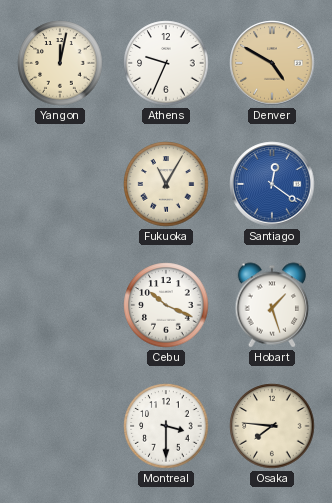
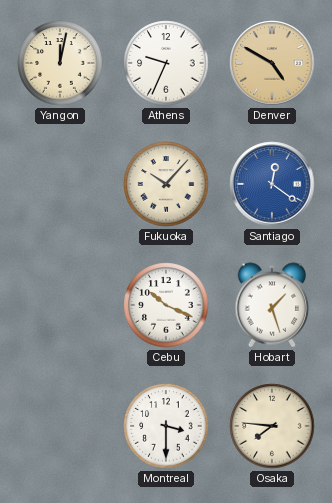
Fukuoka: 11:05 -> 10:07
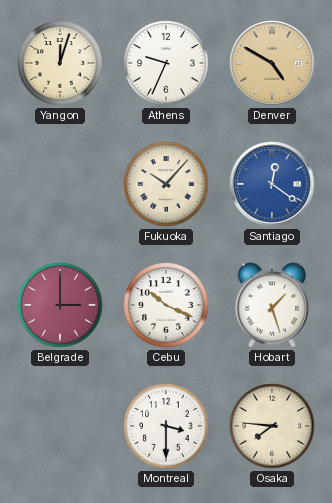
Yangon: 12:02 -> 12:03
Belgrade: none -> 3:00
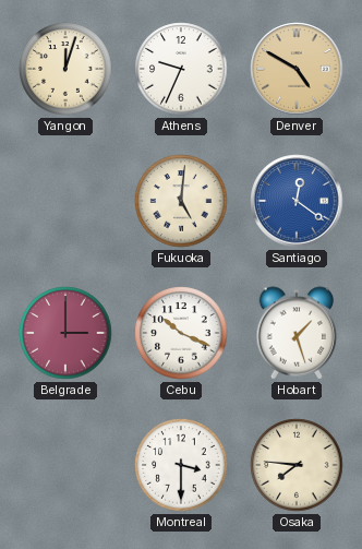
Fukuoka: 10:07 -> 5:01
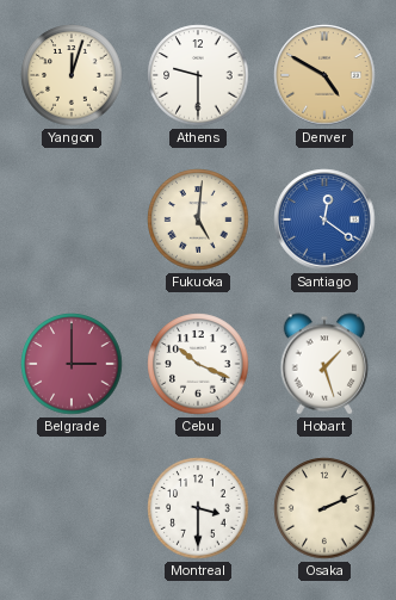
Athens: 9:34 -> 9:30
Osaka: 7:46 -> 2:11
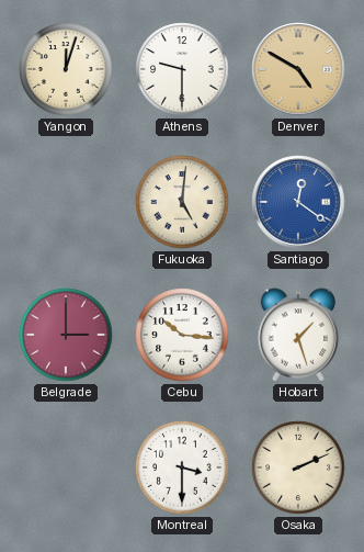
Cebu: 10:19 -> 10:16
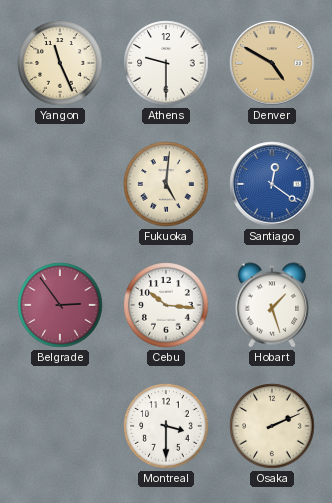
Yangon: 12:03 -> 11:26
Belgrade: 3:00 -> 2:54
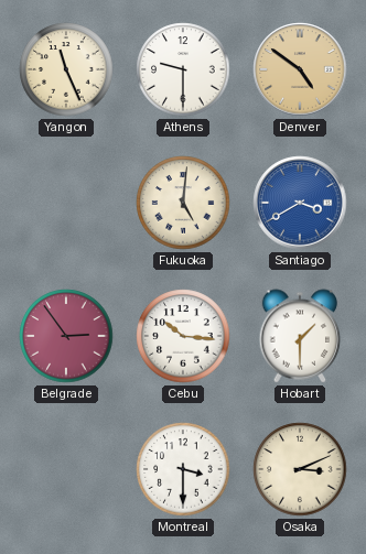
Denver: 4:50 -> 4:51
Santiago: 12:21 -> 3:40
Hobart: 1:27 -> 1:30
Osaka: 2:11 -> 3:11
